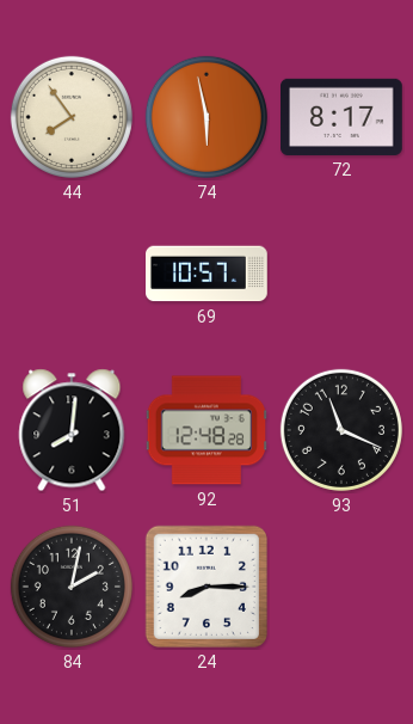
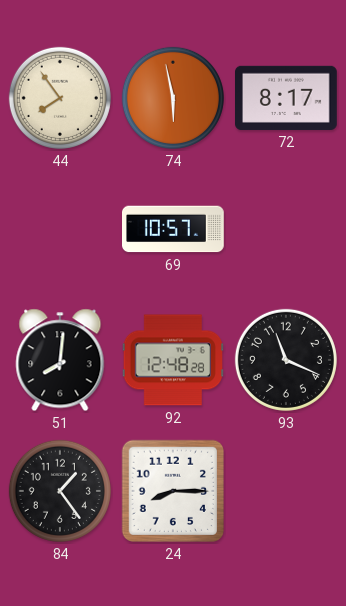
84: 2:02 -> 1:24
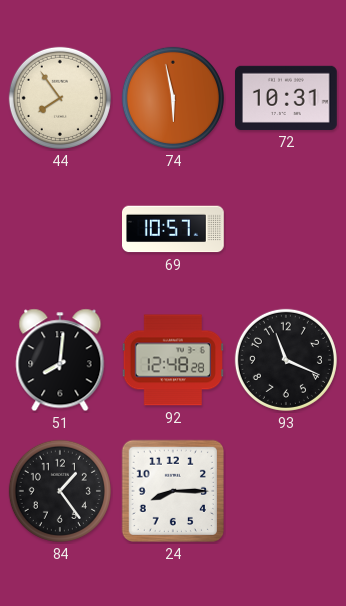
72: 8:17 -> 10:31
